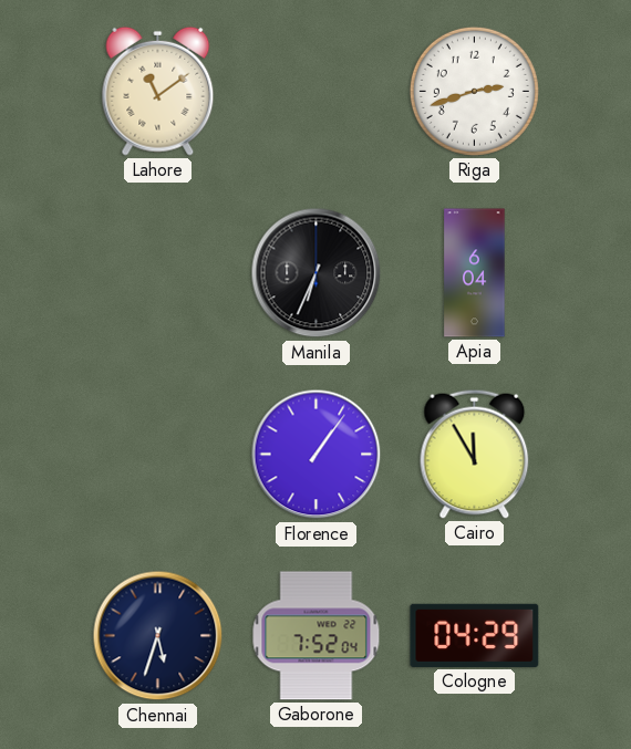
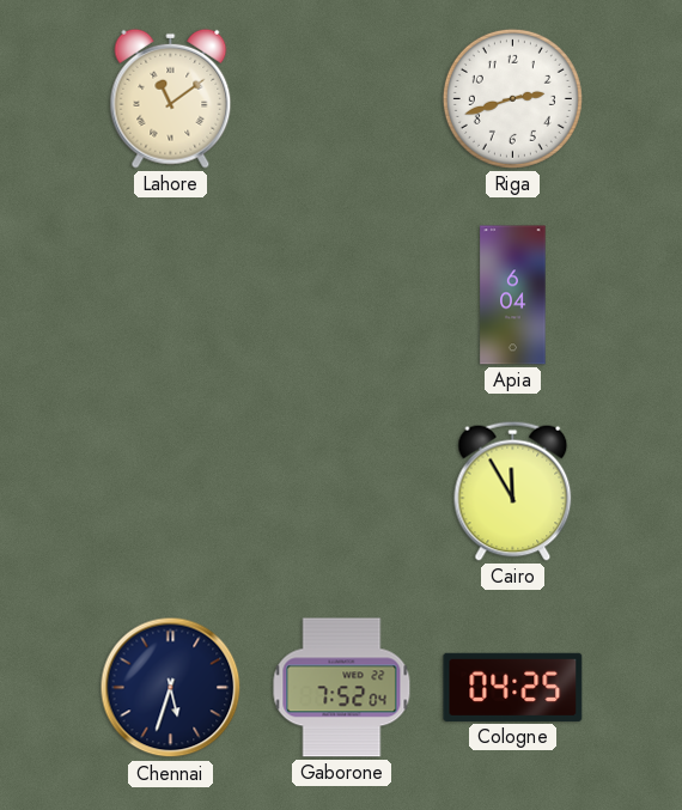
Manila: 6:34 -> none
Florence: 1:06 -> none
Cologne: 04:29 -> 04:25
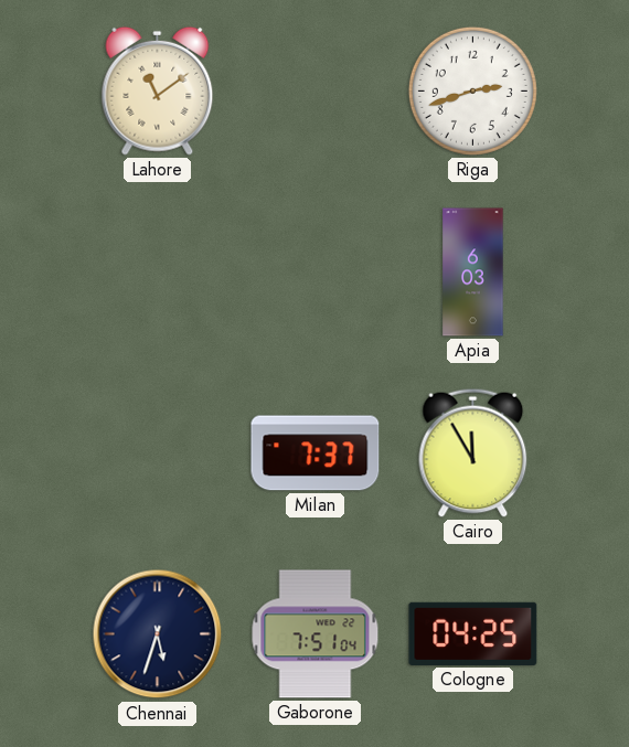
Apia: 6:04 -> 6:03
Milan: none -> 7:37
Gaborone: 7:52 -> 7:51
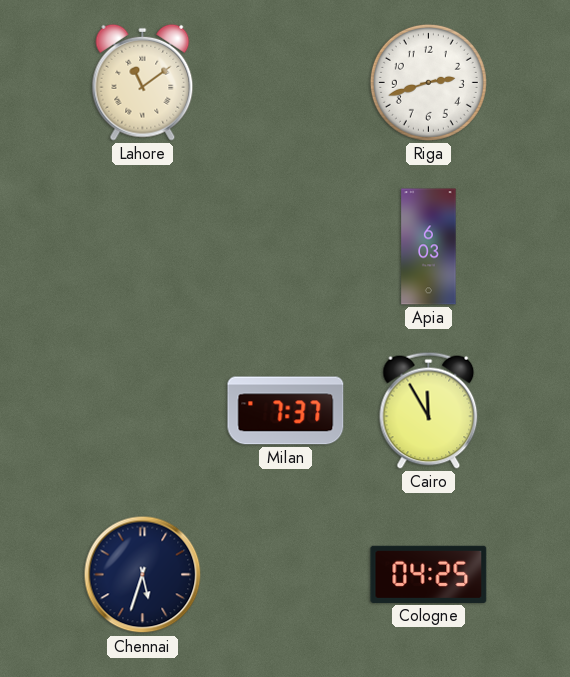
Gaborone: 7:51 -> none
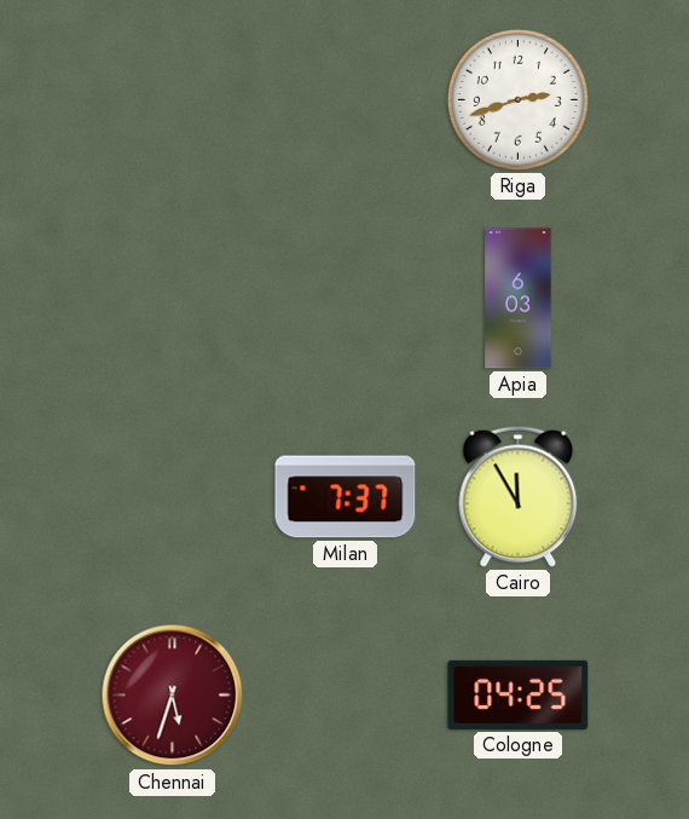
Lahore: 11:09 -> none
Chennai dial: navy -> burgundy
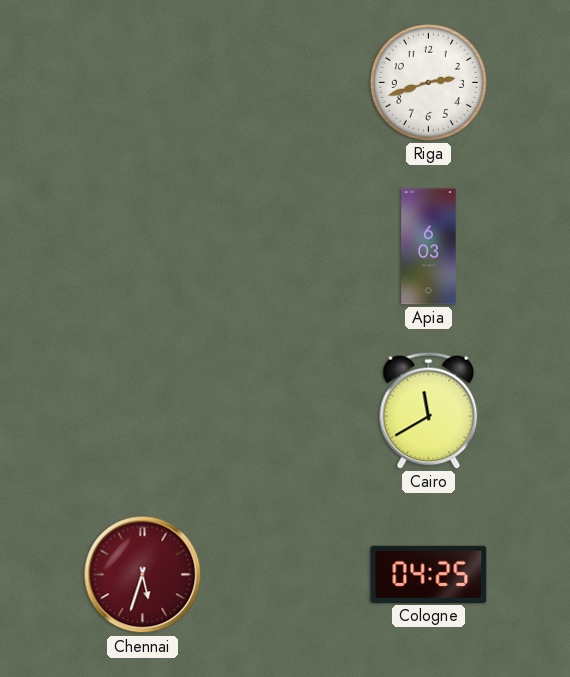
Milan: 7:37 -> none
Cairo: 11:55 -> 11:40
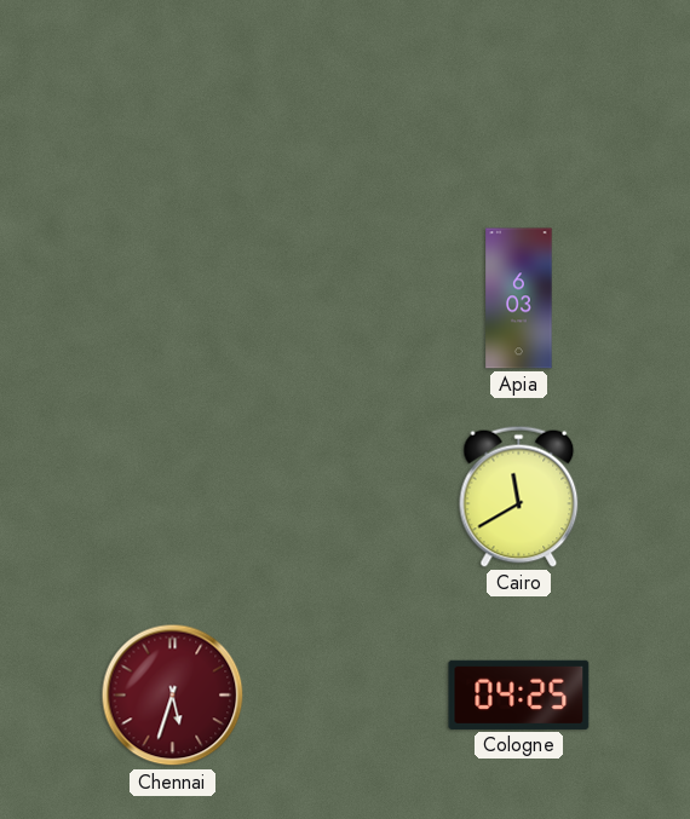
Riga: 2:42 -> none
